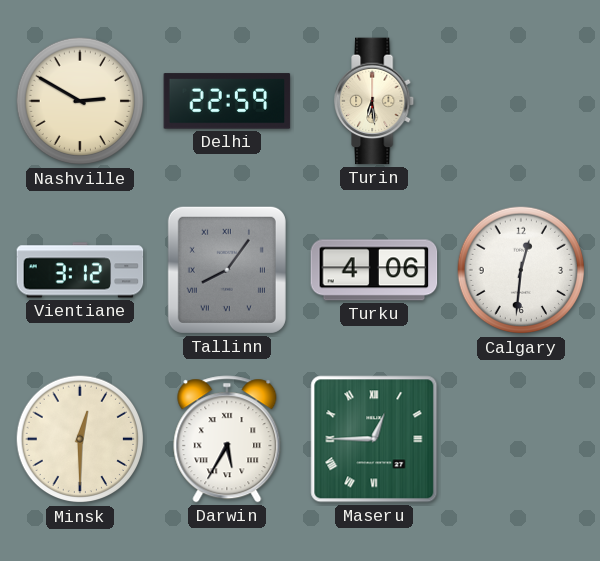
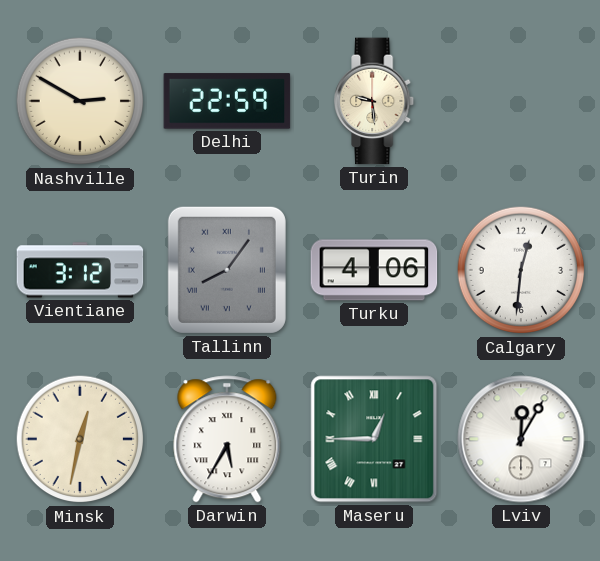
Turin: 6:29 -> 9:29
Minsk: 12:30 -> 12:32
Lviv: none -> 12:05
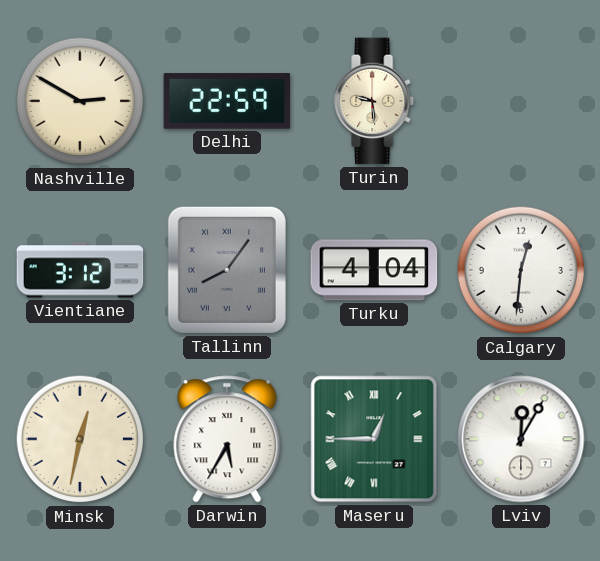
Turku: 4:06 -> 4:04
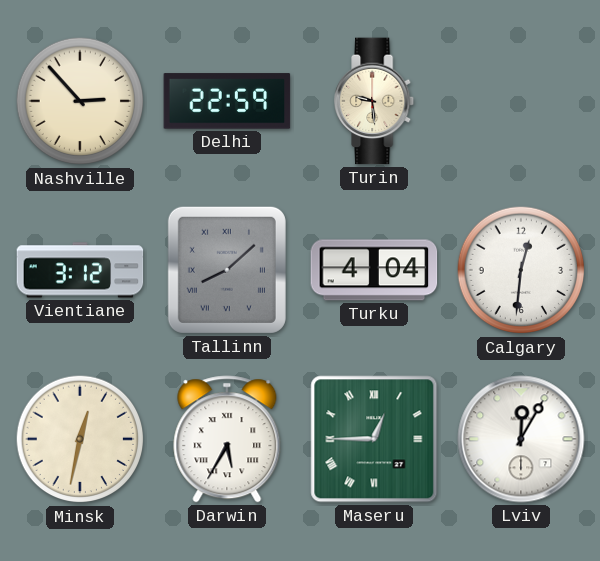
Nashville: 2:50 -> 2:53
Tallinn: 8:06 -> 8:08
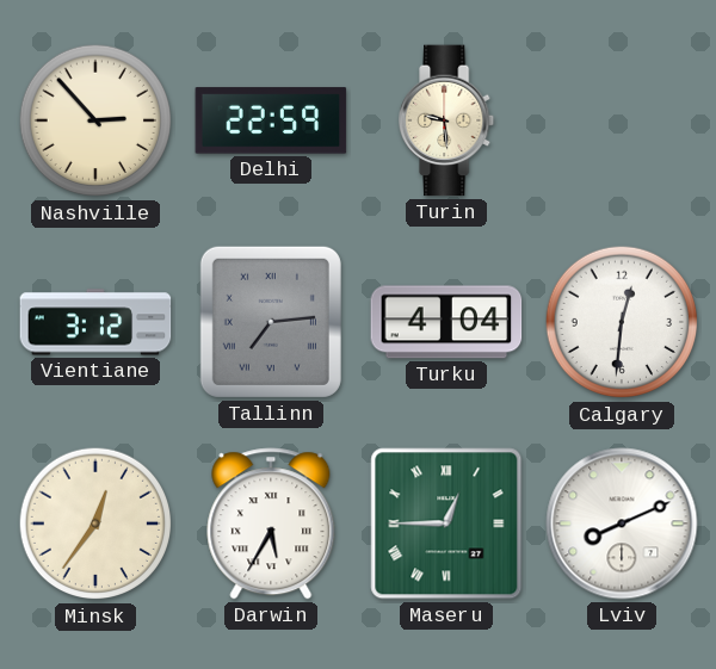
Tallinn: 8:08 -> 7:14
Minsk: 12:32 -> 12:36
Lviv: 12:05 -> 8:11
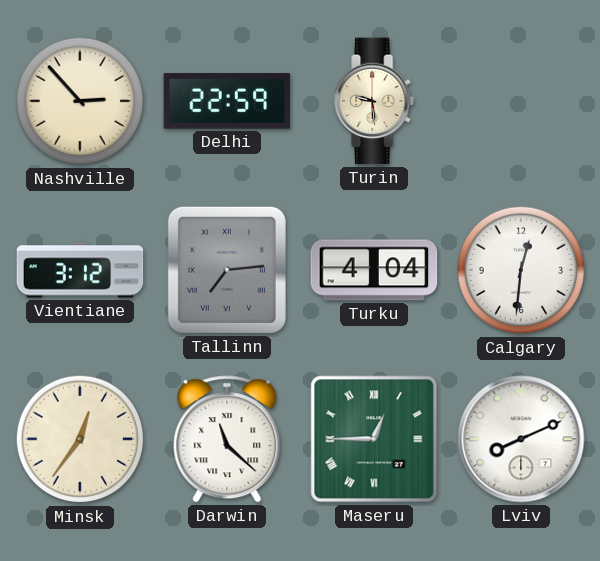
Darwin: 5:35 -> 11:22
